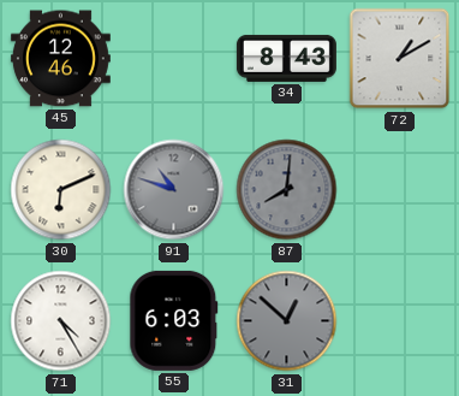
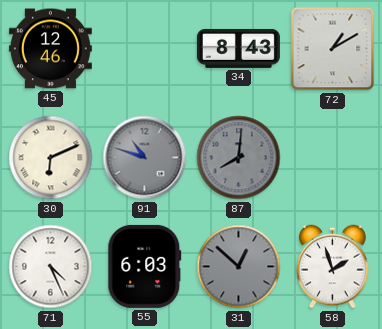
71: 4:25 -> 4:26
58: none -> 1:57
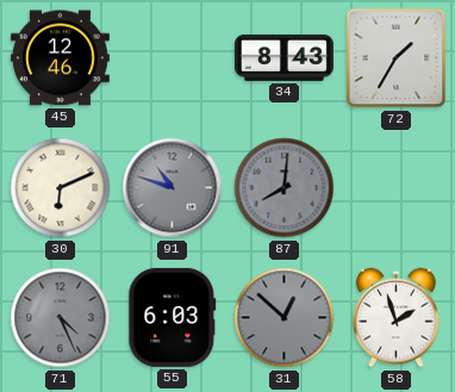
72: 1:10 -> 1:35
71 dial: white -> grey
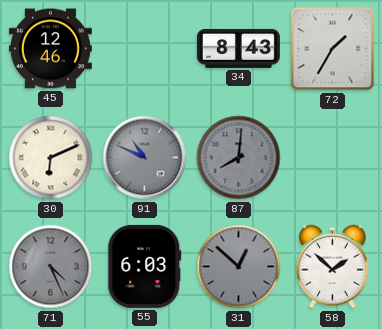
91: 10:48 -> 10:49
58: 1:57 -> 1:52
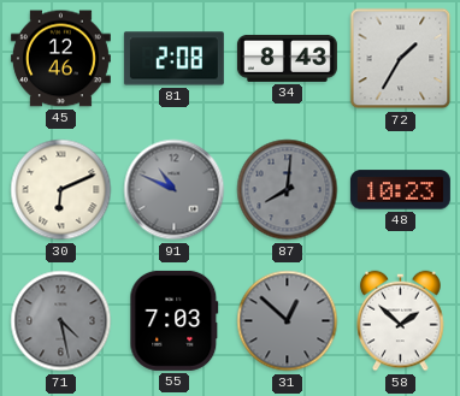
81: none -> 2:08
48: none -> 10:23
71: 4:26 -> 4:28
55: 6:03 -> 7:03
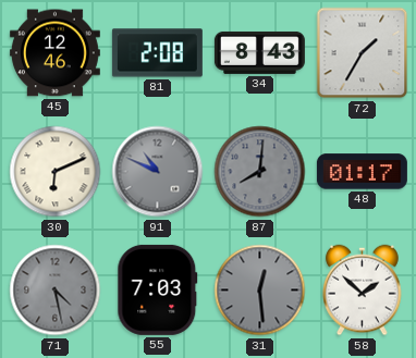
48: 10:23 -> 01:17
31: 12:52 -> 12:29
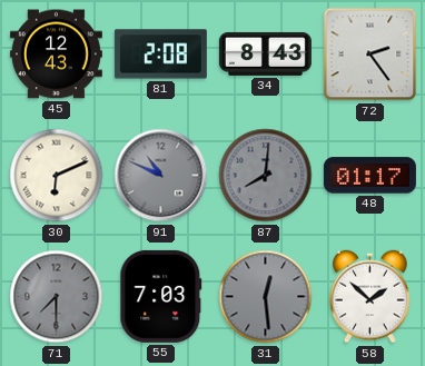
45: 12:46 -> 12:43
72: 1:35 -> 2:24
71: 4:28 -> 7:30
